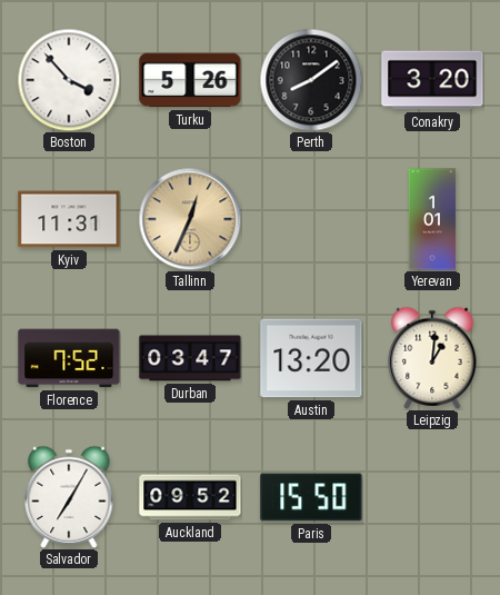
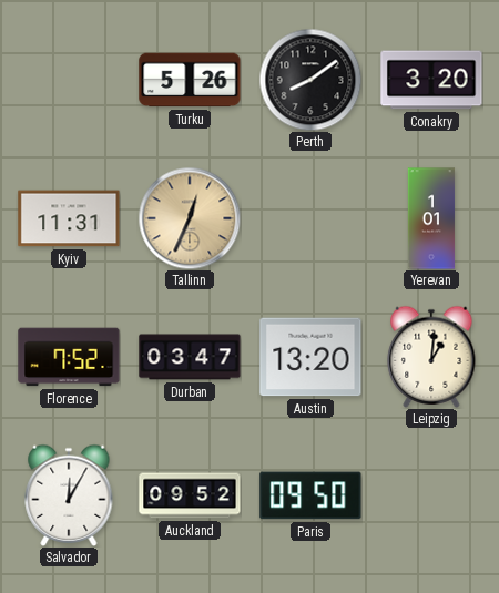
Boston: 3:53 -> none
Salvador: 7:05 -> 12:05
Paris: 15:50 -> 09:50
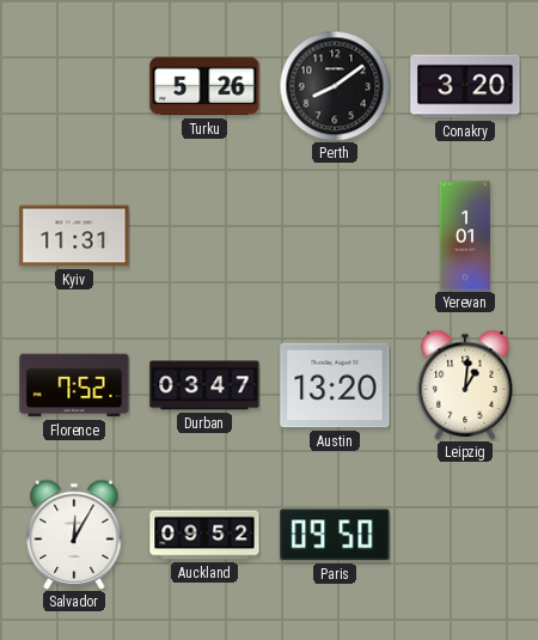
Tallinn: 12:34 -> none
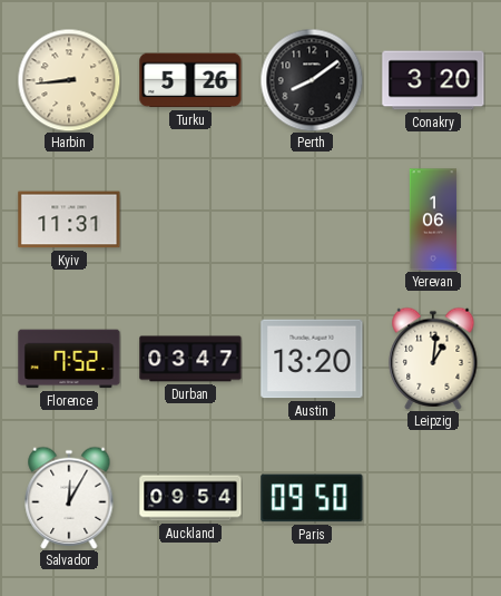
Harbin: none -> 8:44
Yerevan: 1:01 -> 1:06
Auckland: 09:52 -> 09:54
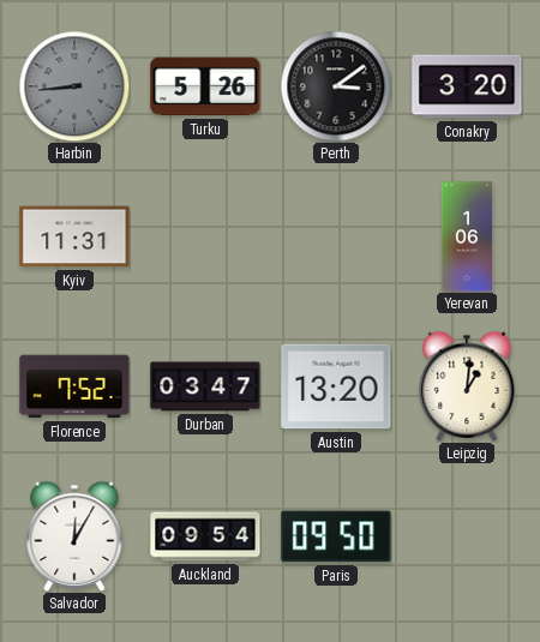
Harbin dial: cream -> grey
Perth: 8:09 -> 3:09
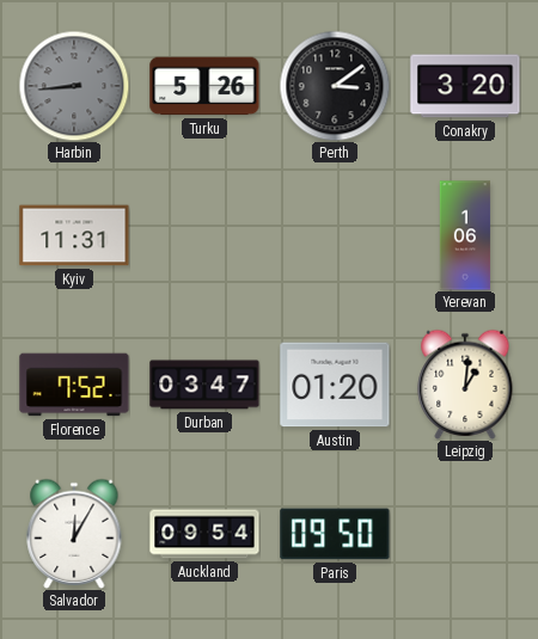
Austin: 13:20 -> 01:20
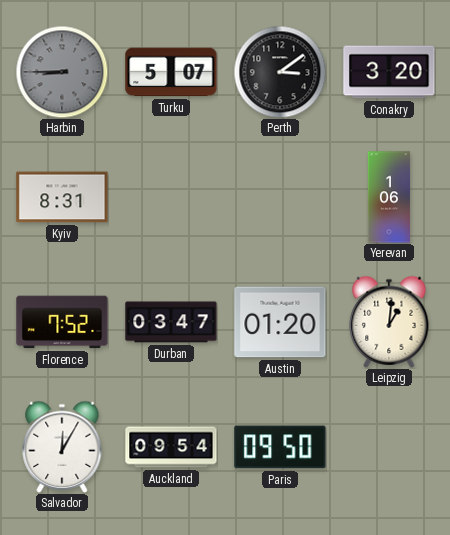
Harbin: 8:44 -> 8:45
Turku: 5:26 -> 5:07
Kyiv: 11:31 -> 8:31
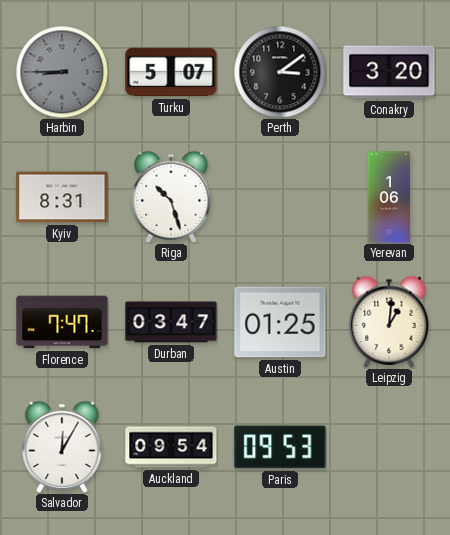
Riga: none -> 10:27
Florence: 7:52 -> 7:47
Austin: 01:20 -> 01:25
Paris: 09:50 -> 09:53
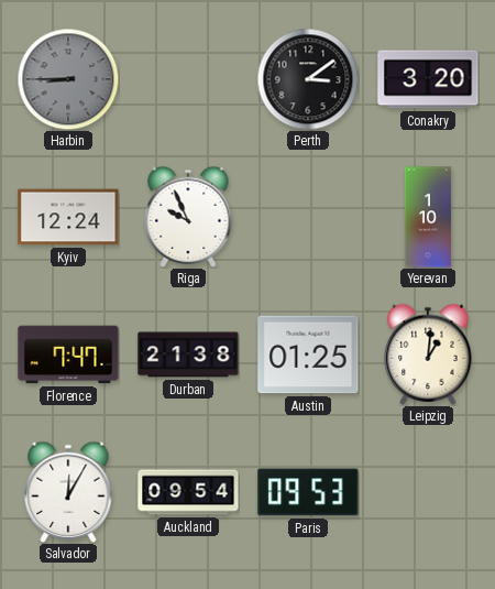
Turku: 5:07 -> none
Kyiv: 8:31 -> 12:24
Riga: 10:27 -> 9:56
Yerevan: 1:06 -> 1:10
Durban: 03:47 -> 21:38
